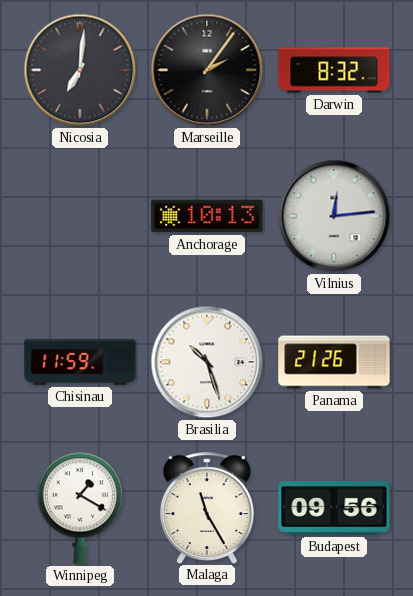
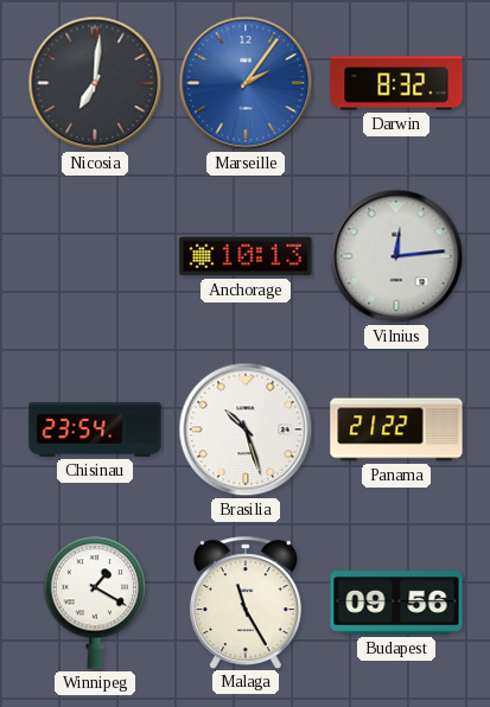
Marseille dial: black -> blue
Chisinau: 11:59 -> 23:54
Panama: 21:26 -> 21:22
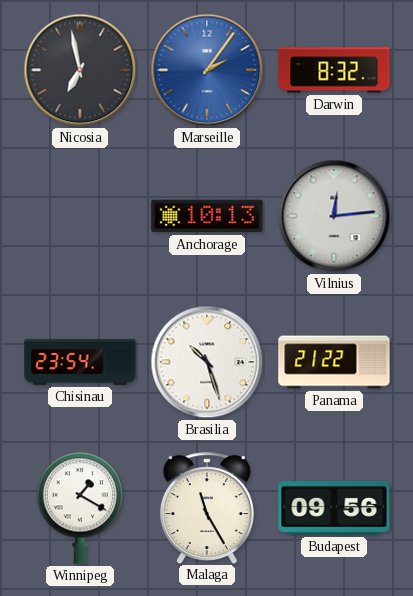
Nicosia: 7:01 -> 6:58
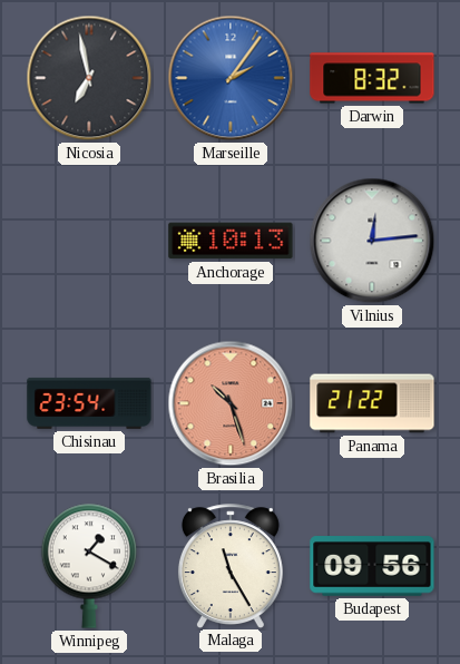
Brasilia dial: white -> salmon
